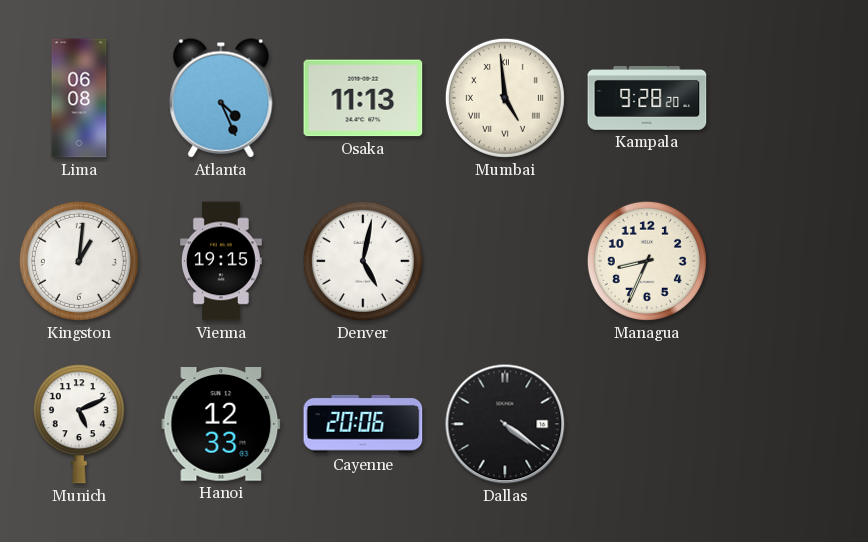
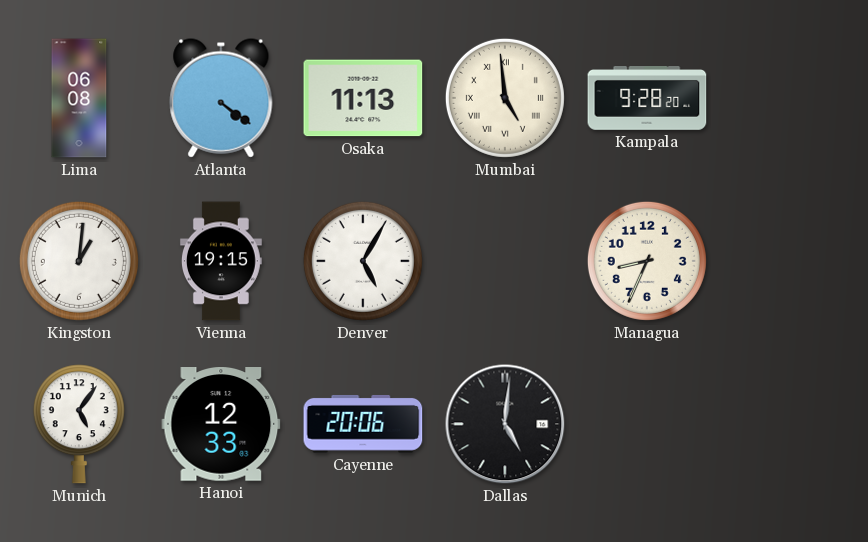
Atlanta: 4:26 -> 4:21
Denver: 5:02 -> 5:05
Munich: 5:11 -> 5:06
Dallas: 4:21 -> 5:01
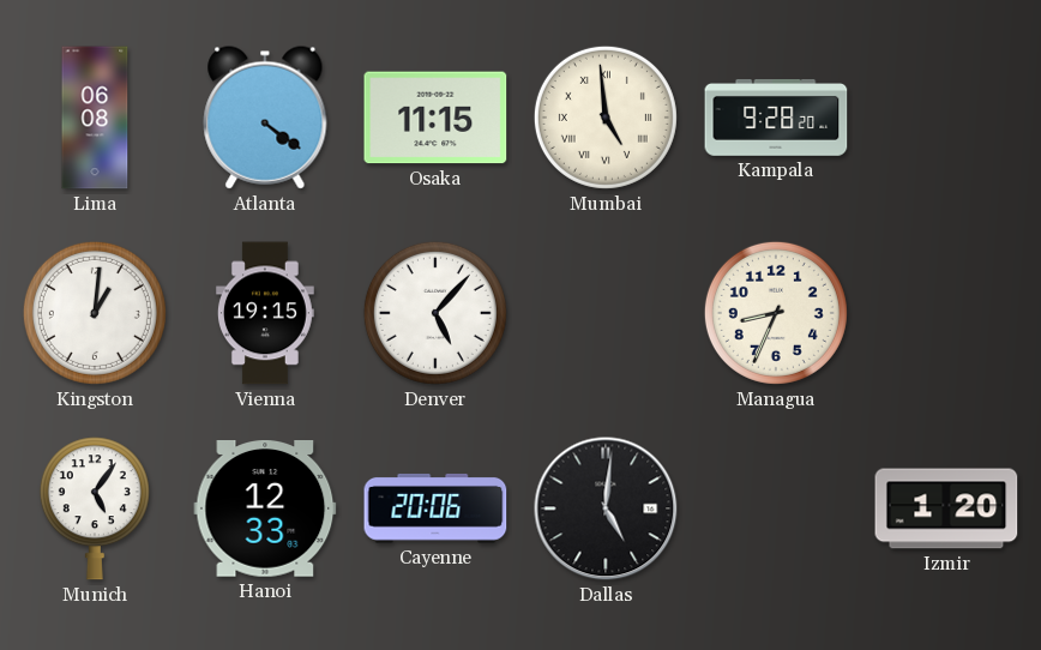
Osaka: 11:13 -> 11:15
Denver: 5:05 -> 5:07
Izmir: none -> 1:20
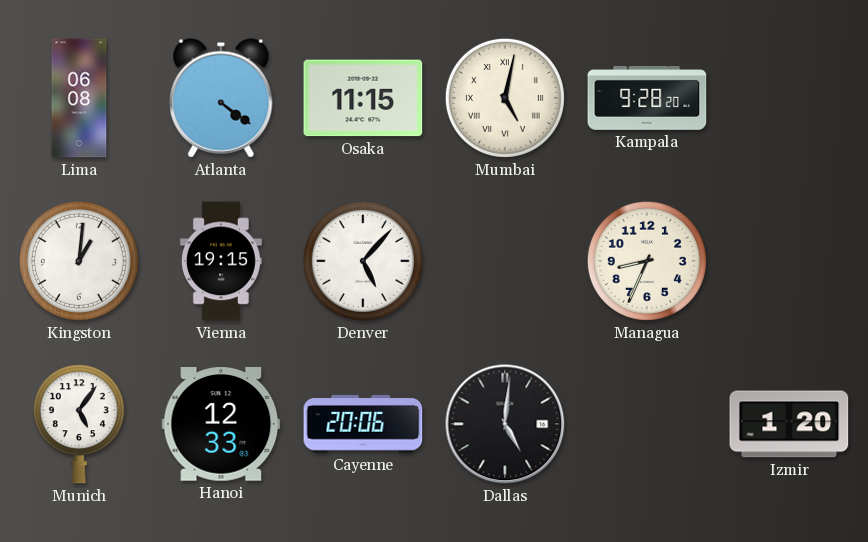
Mumbai: 4:59 -> 5:02
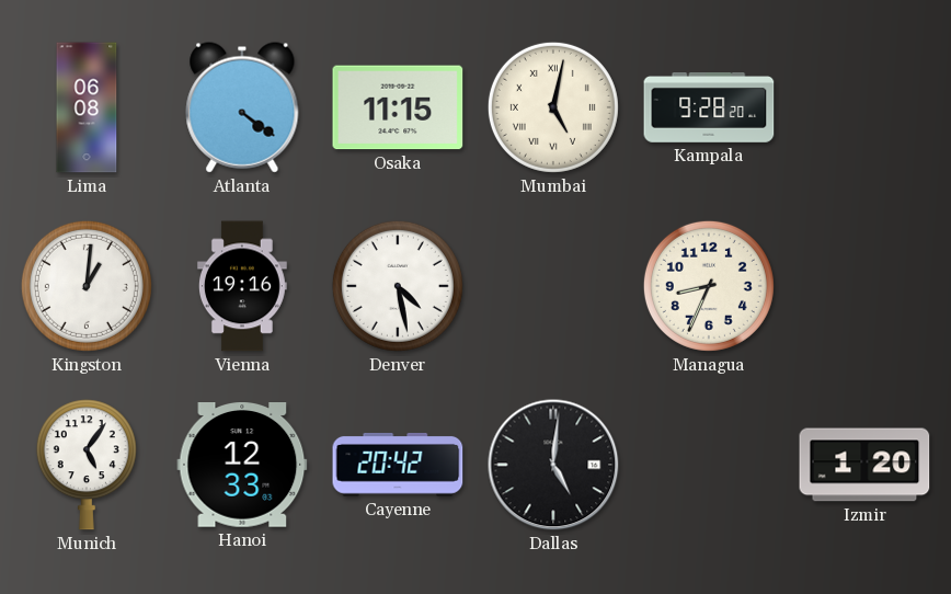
Vienna: 19:15 -> 19:16
Denver: 5:07 -> 4:28
Cayenne: 20:06 -> 20:42
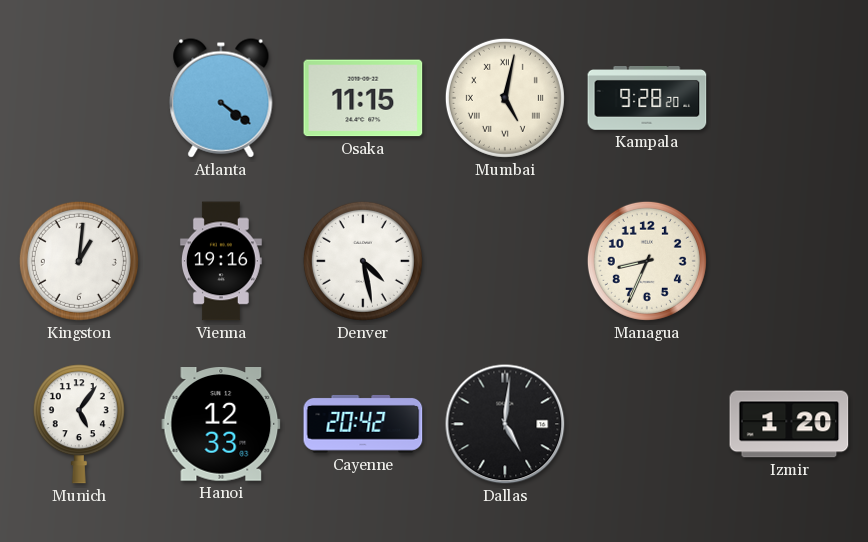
Lima: 06:08 -> none
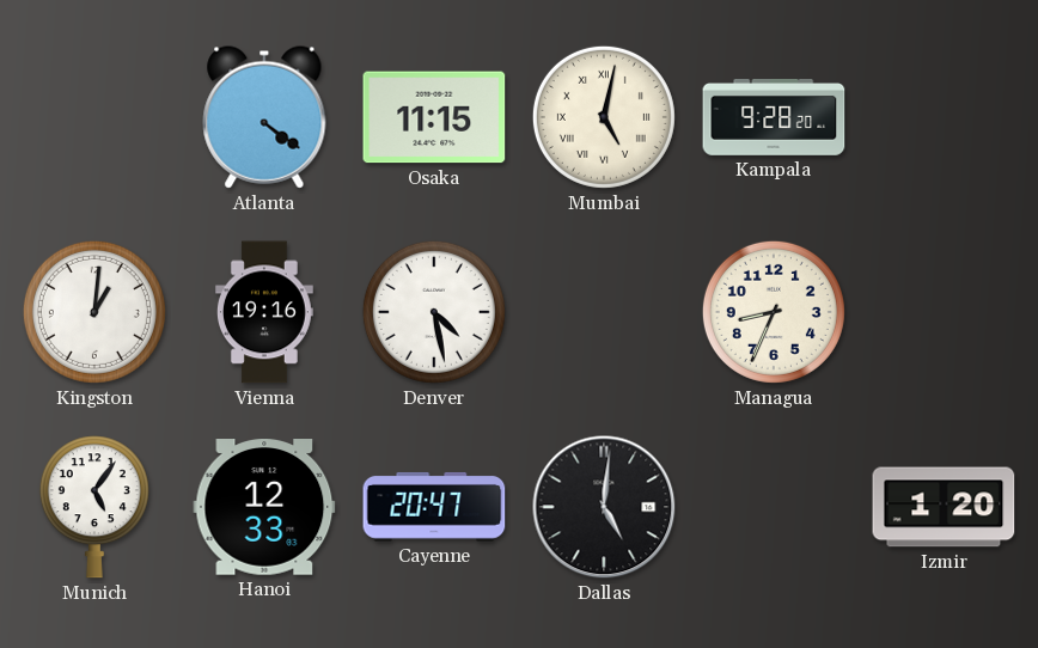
Cayenne: 20:42 -> 20:47
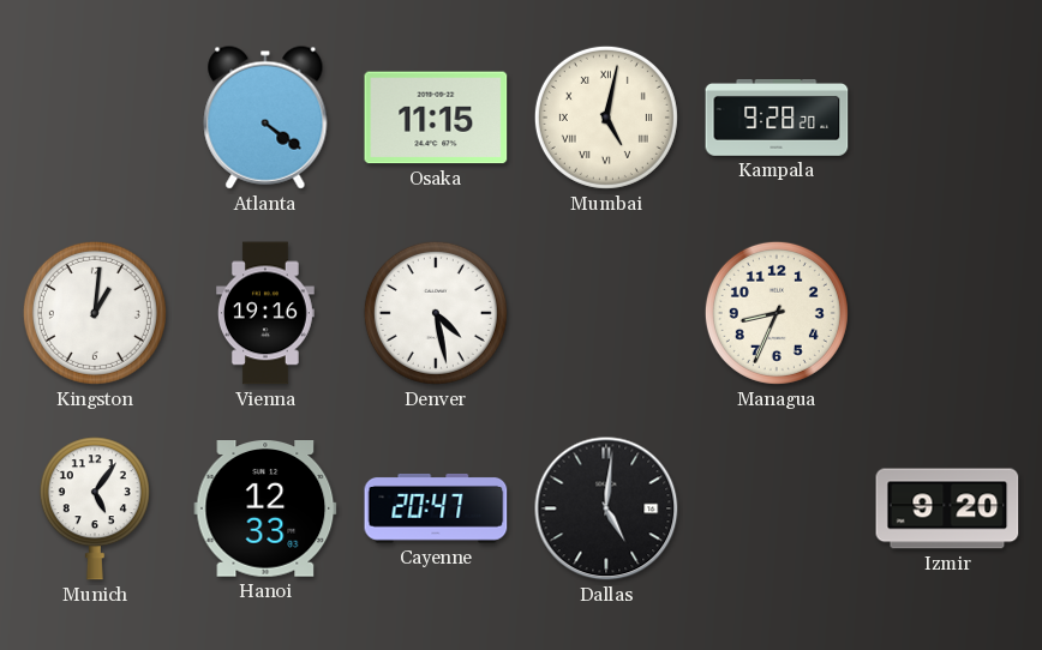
Izmir: 1:20 -> 9:20
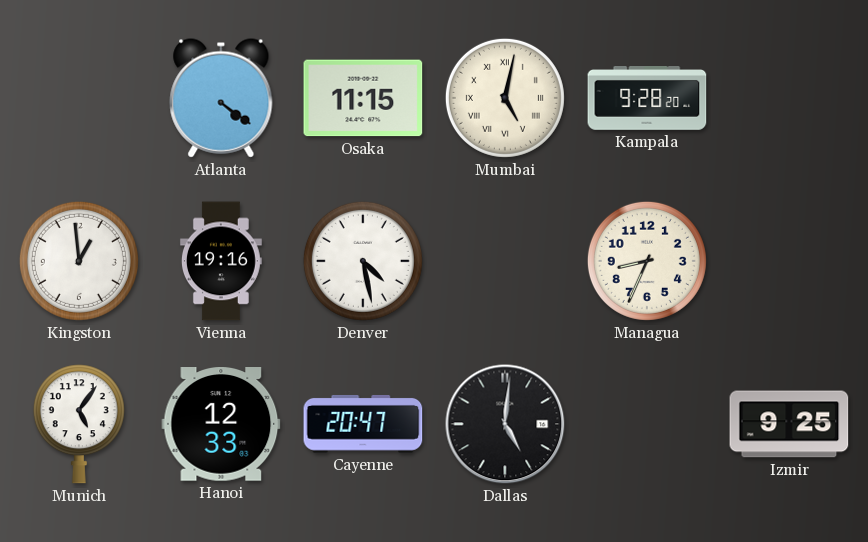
Kingston: 1:01 -> 12:59
Izmir: 9:20 -> 9:25
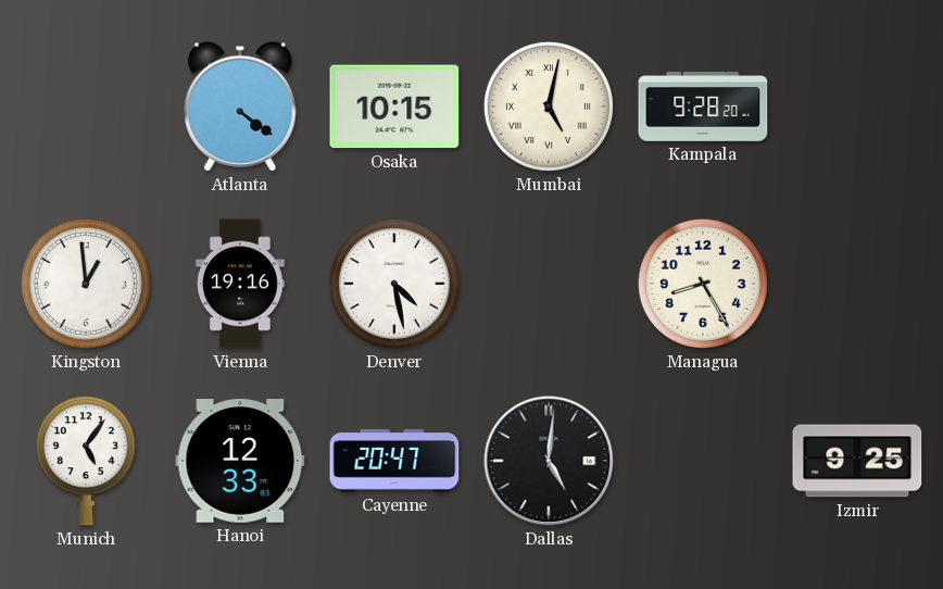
Osaka: 11:15 -> 10:15
Managua: 8:34 -> 8:25
